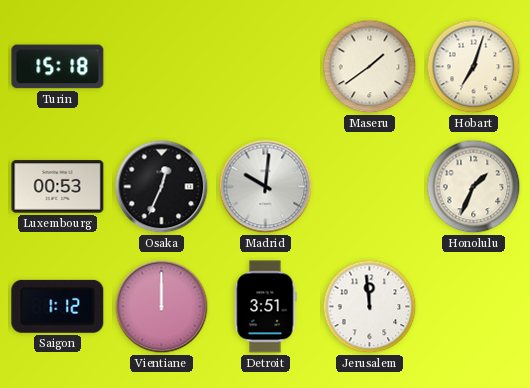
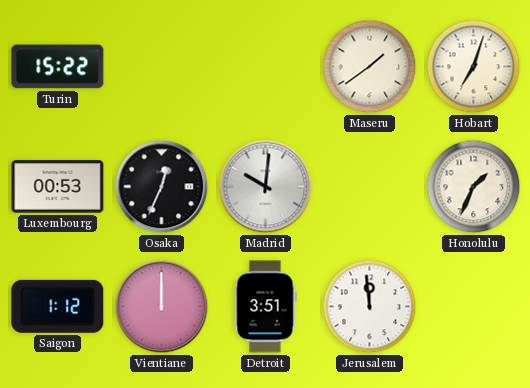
Turin: 15:18 -> 15:22
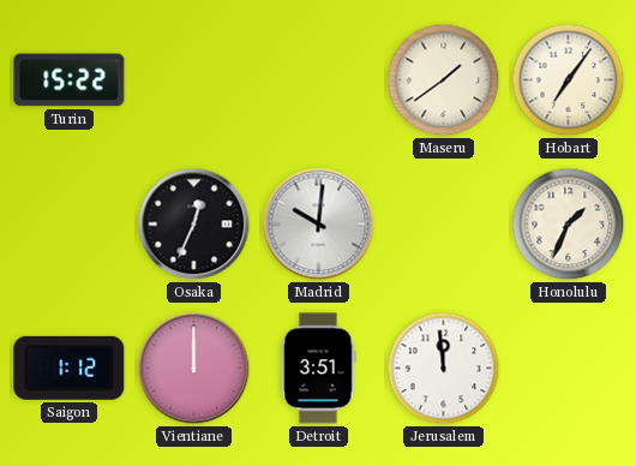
Hobart: 7:03 -> 7:06
Luxembourg: 00:53 -> none
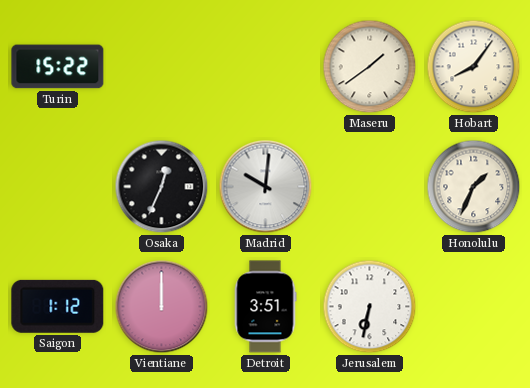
Hobart: 7:06 -> 8:06
Jerusalem: 11:59 -> 6:32
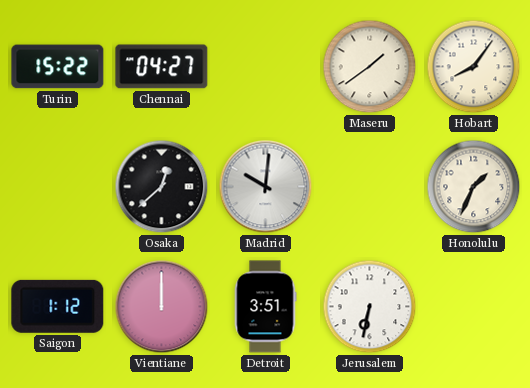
Chennai: none -> 04:27
Osaka: 12:34 -> 12:38
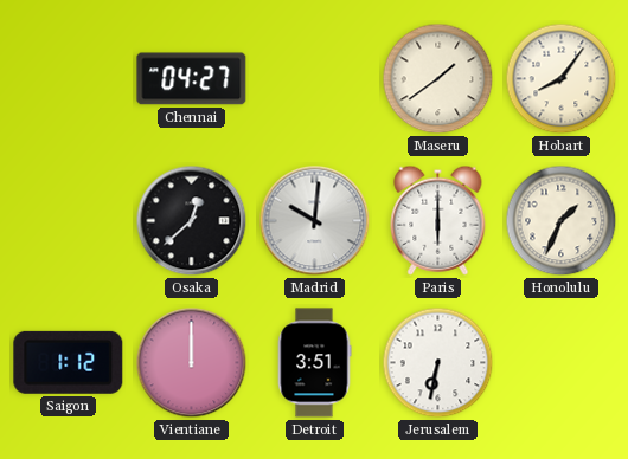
Turin: 15:22 -> none
Paris: none -> 6:00
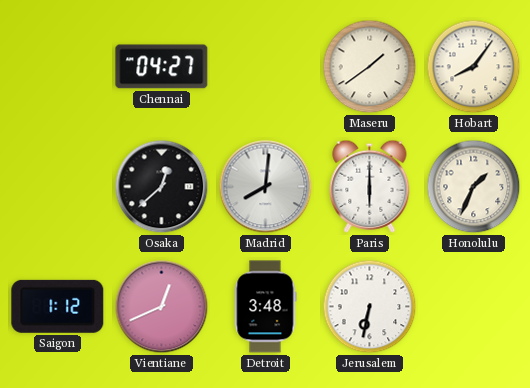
Madrid: 10:01 -> 8:01
Vientiane: 12:00 -> 12:41
Detroit: 3:51 -> 3:48
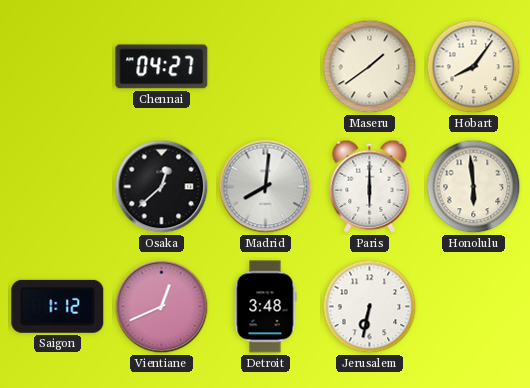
Honolulu: 1:34 -> 5:59
